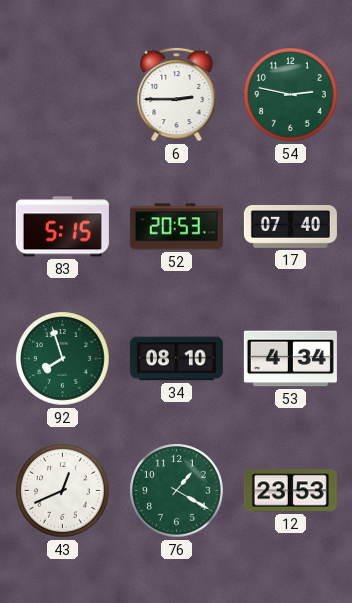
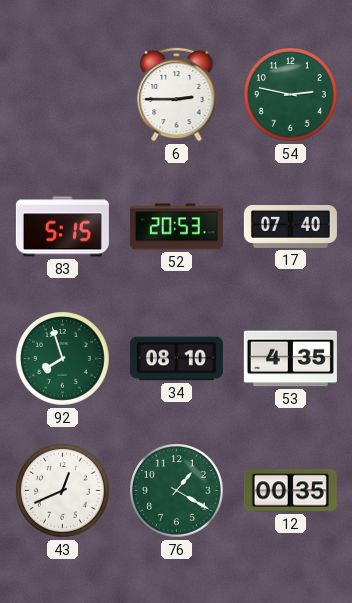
53: 4:34 -> 4:35
12: 23:53 -> 00:35
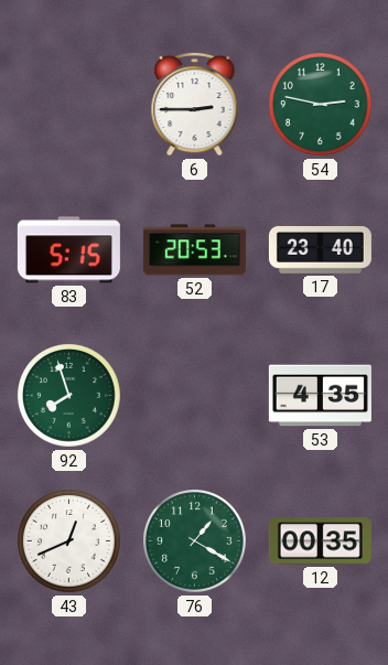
17: 07:40 -> 23:40
34: 08:10 -> none
